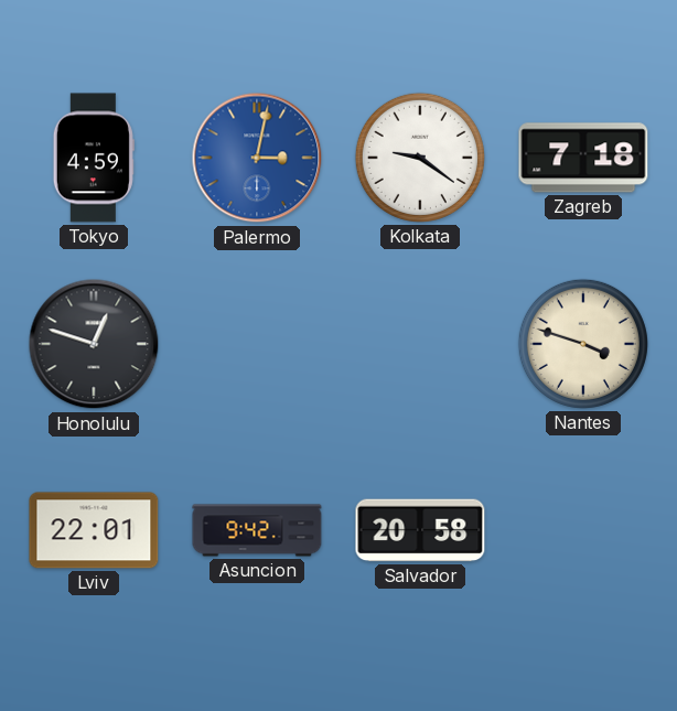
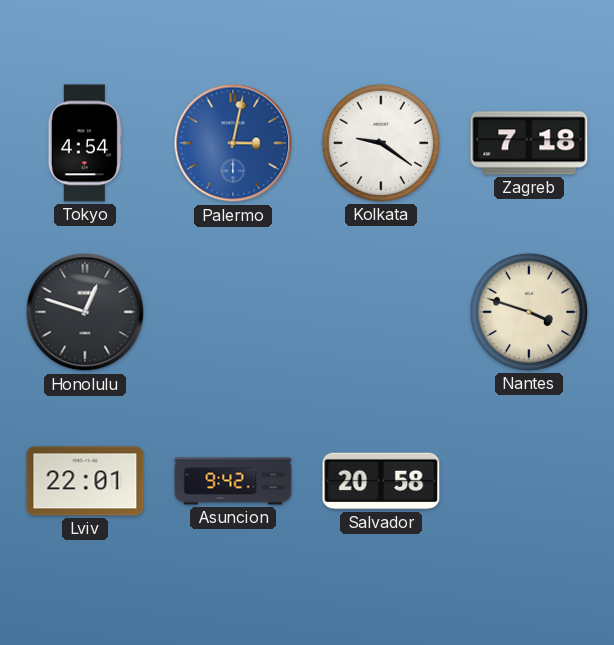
Tokyo: 4:59 -> 4:54
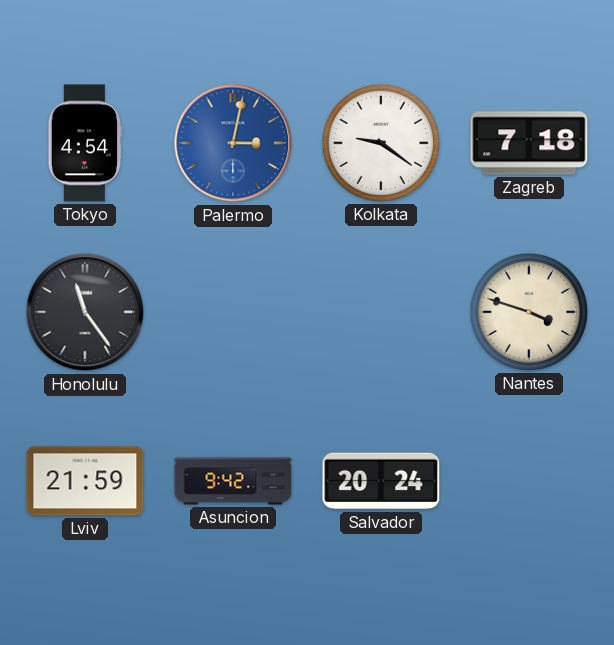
Honolulu: 12:48 -> 11:24
Lviv: 22:01 -> 21:59
Salvador: 20:58 -> 20:24
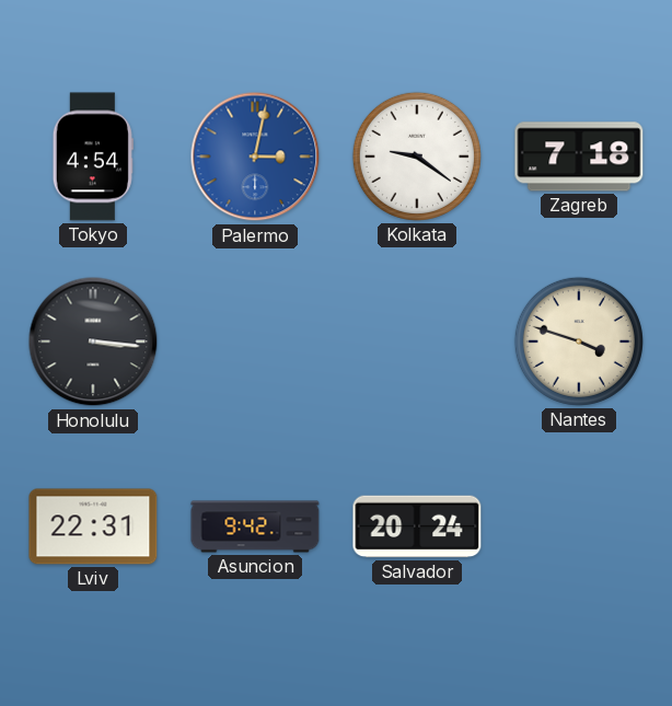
Honolulu: 11:24 -> 3:16
Lviv: 21:59 -> 22:31
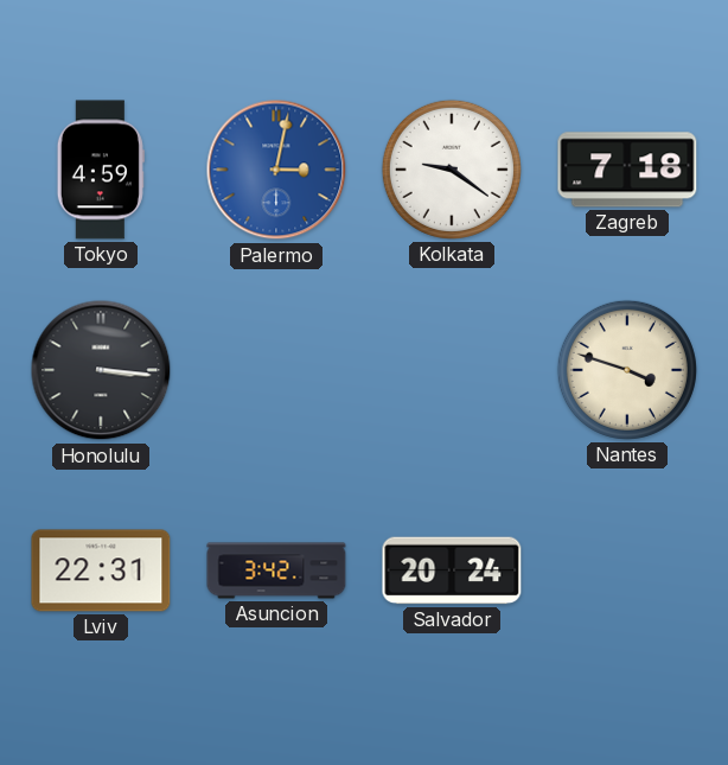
Tokyo: 4:54 -> 4:59
Asuncion: 9:42 -> 3:42
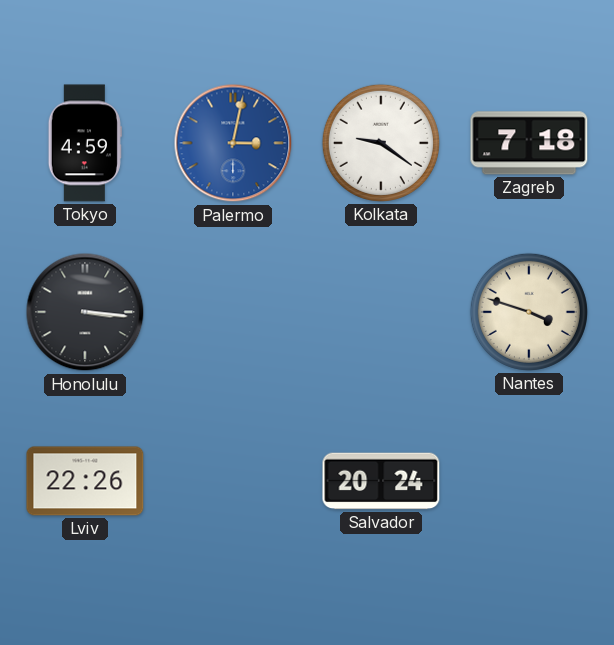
Lviv: 22:31 -> 22:26
Asuncion: 3:42 -> none
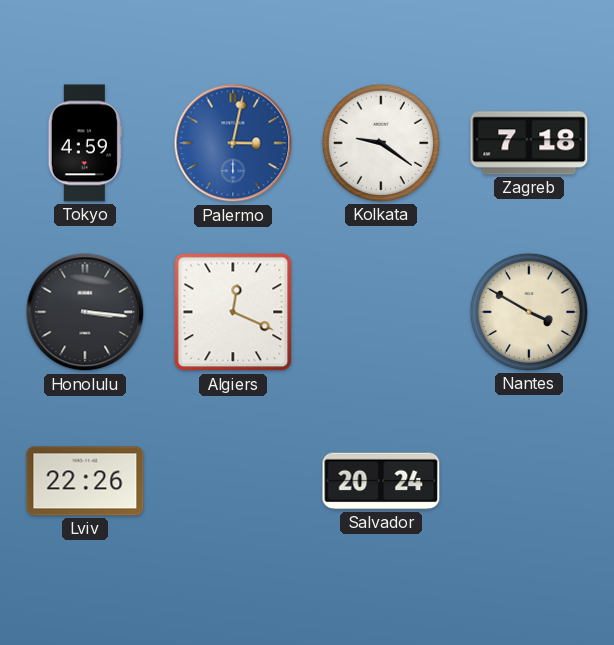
Algiers: none -> 12:19
Nantes: 3:48 -> 3:50
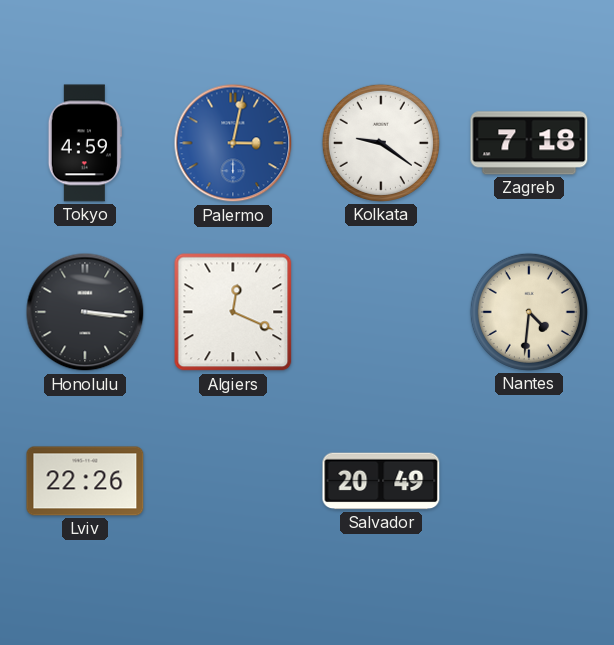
Nantes: 3:50 -> 4:31
Salvador: 20:24 -> 20:49
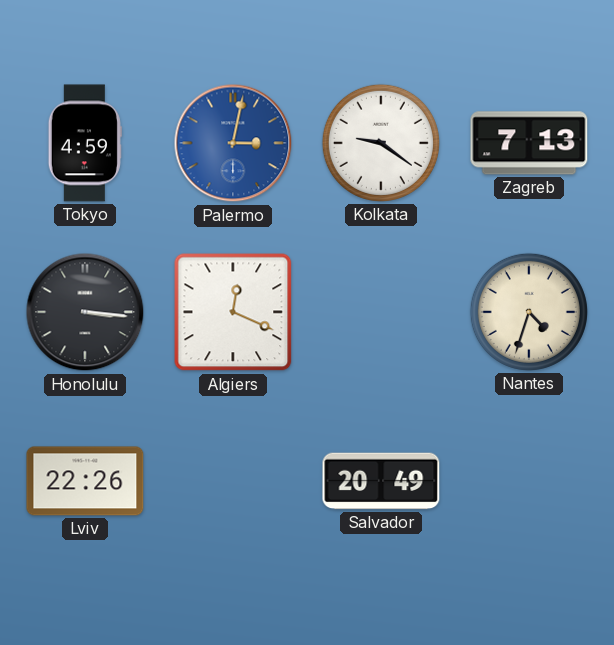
Zagreb: 7:18 -> 7:13
Nantes: 4:31 -> 4:33
